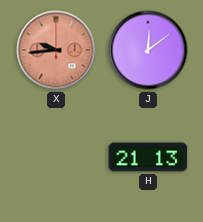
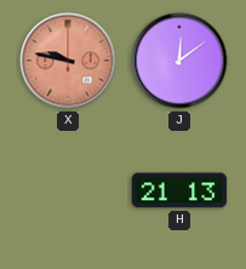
X: 9:44 -> 9:47
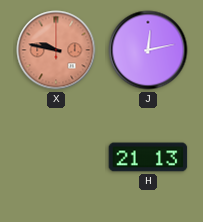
J: 12:09 -> 12:13
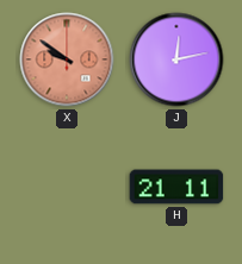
X: 9:47 -> 9:51
H: 21:13 -> 21:11
